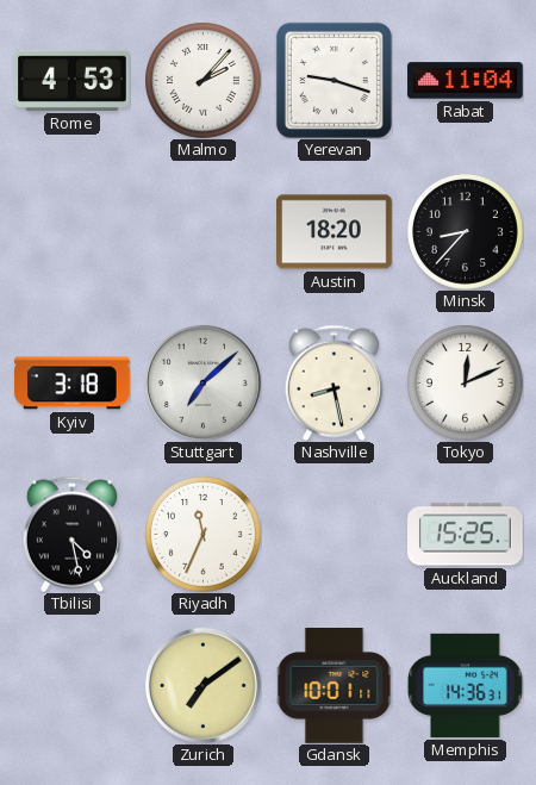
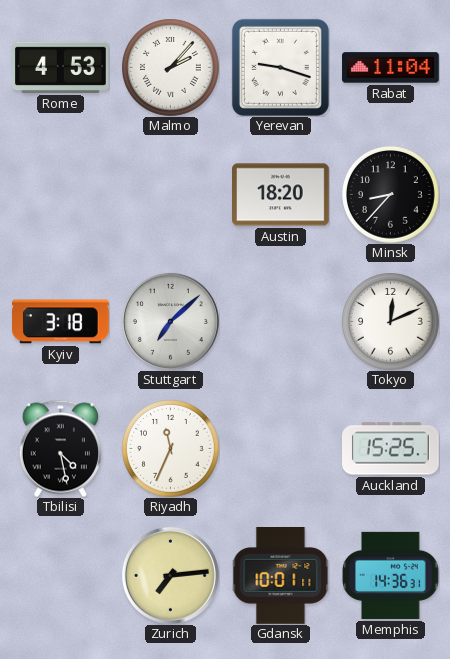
Nashville: 8:28 -> none
Zurich: 7:09 -> 7:14
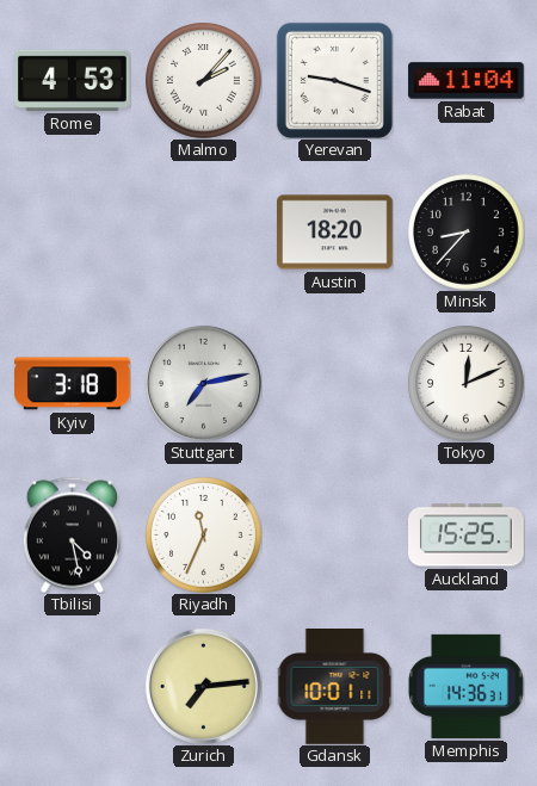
Stuttgart: 7:08 -> 7:13
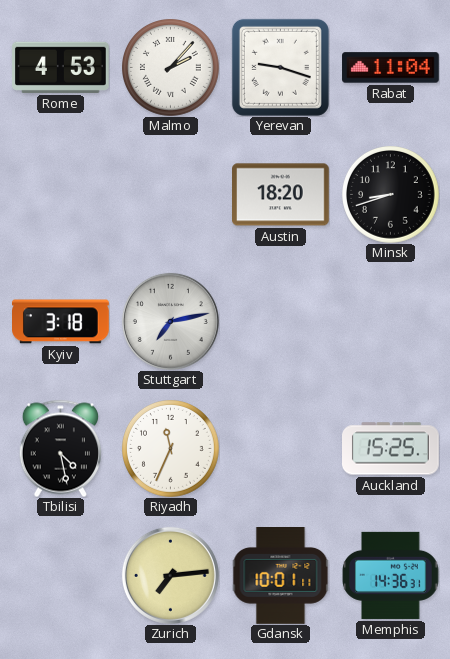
Minsk: 8:37 -> 8:42
Tokyo: 12:11 -> none
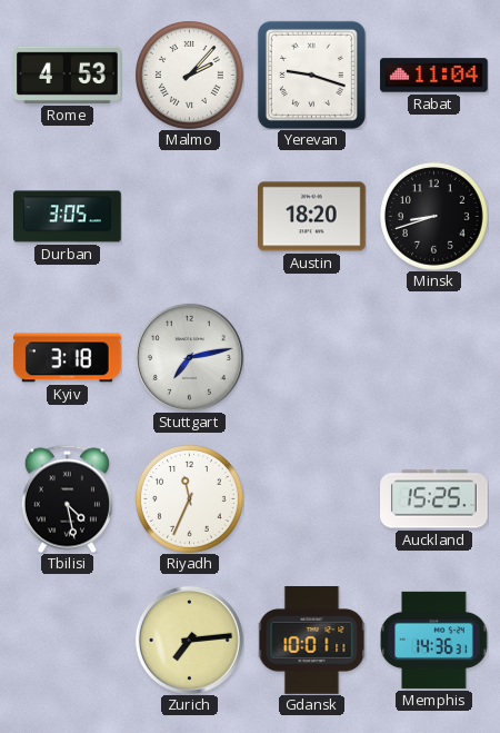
Durban: none -> 3:05
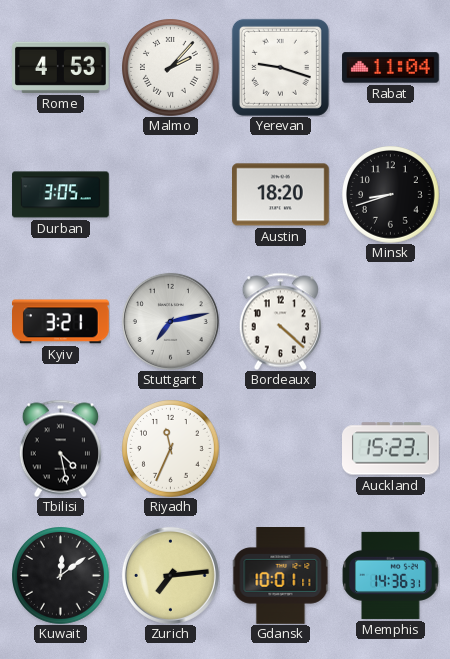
Kyiv: 3:18 -> 3:21
Bordeaux: none -> 4:22
Auckland: 15:25 -> 15:23
Kuwait: none -> 12:09
